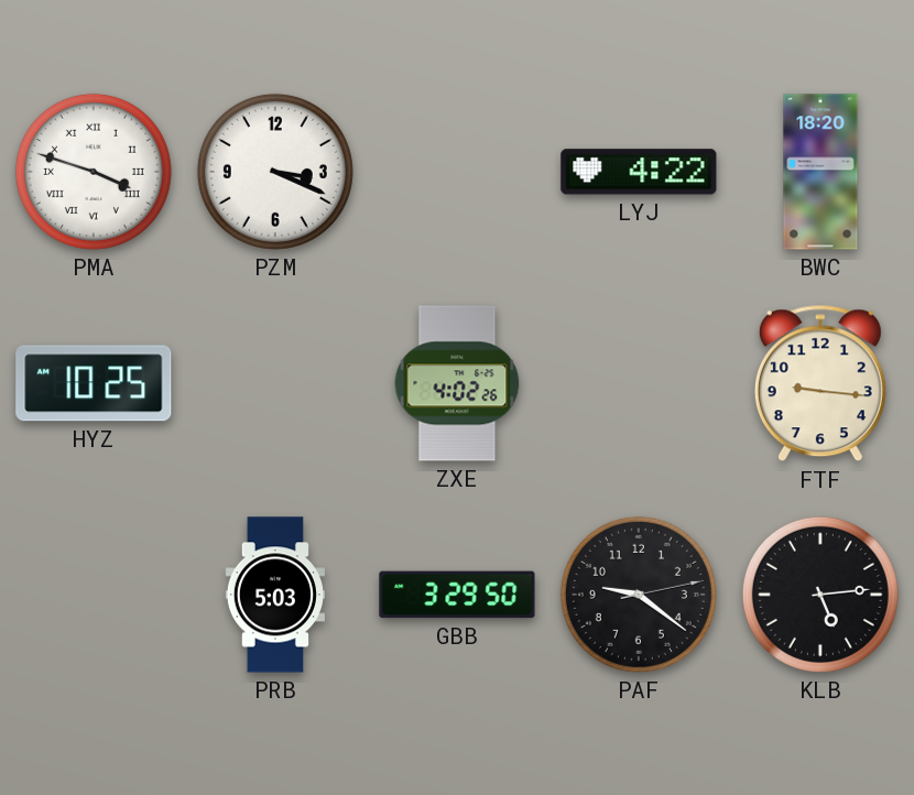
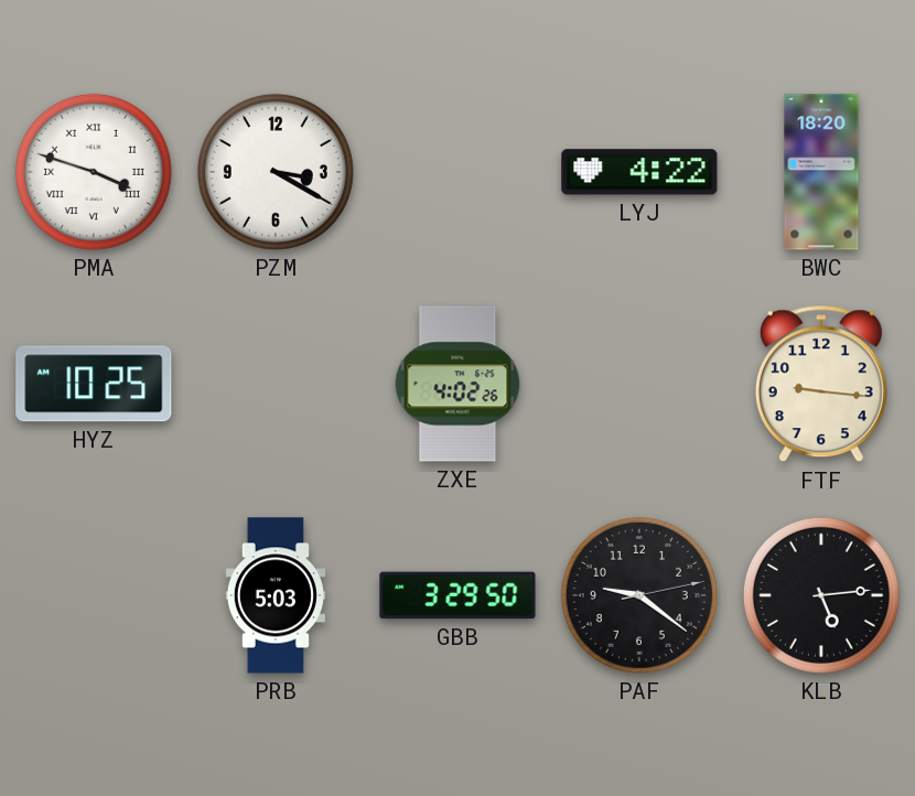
PZM: 3:19 -> 3:20
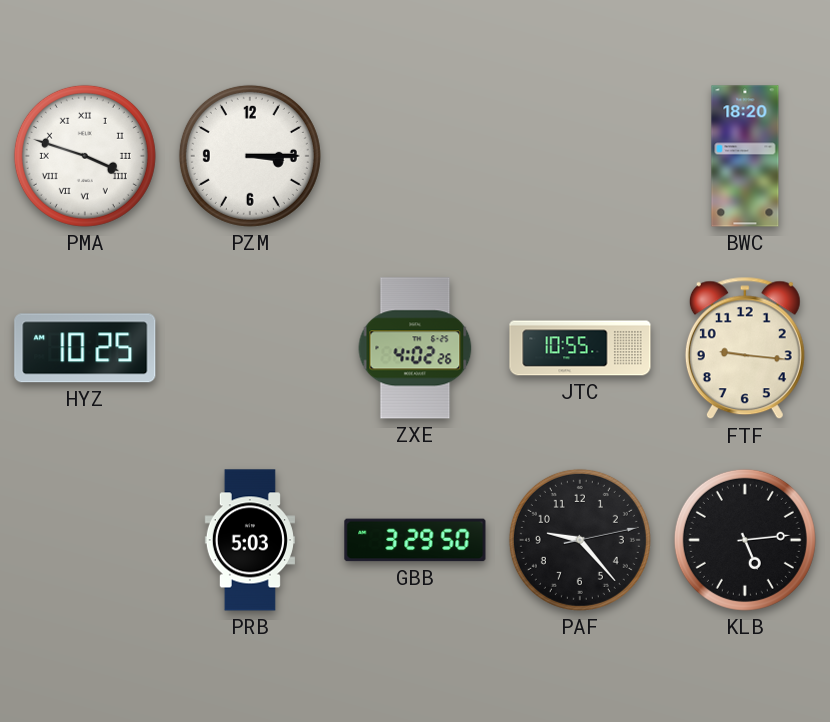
PZM: 3:20 -> 3:15
LYJ: 4:22 -> none
JTC: none -> 10:55
PAF: 9:21 -> 9:23
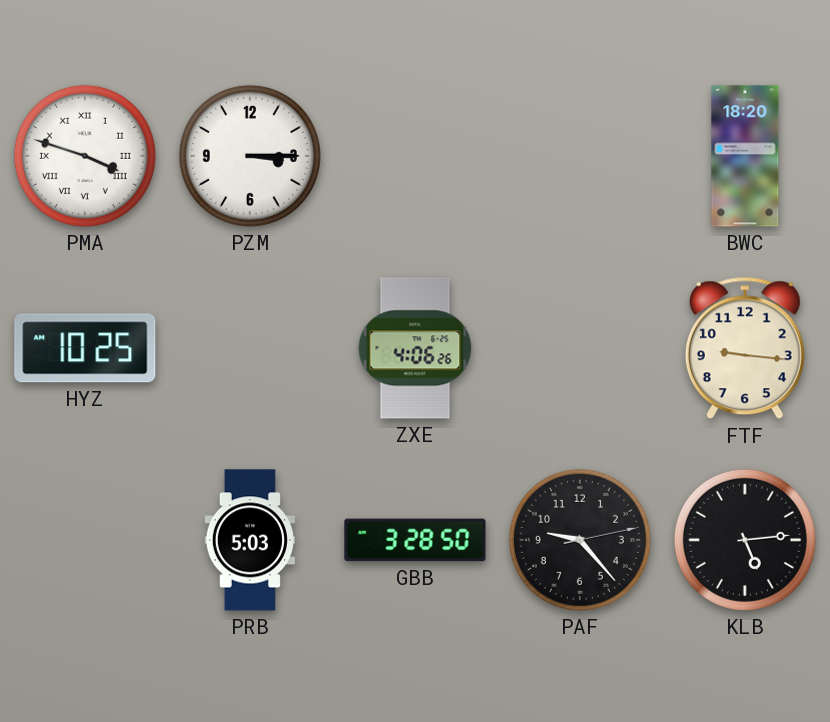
ZXE: 4:02 -> 4:06
JTC: 10:55 -> none
GBB: 3:29 -> 3:28
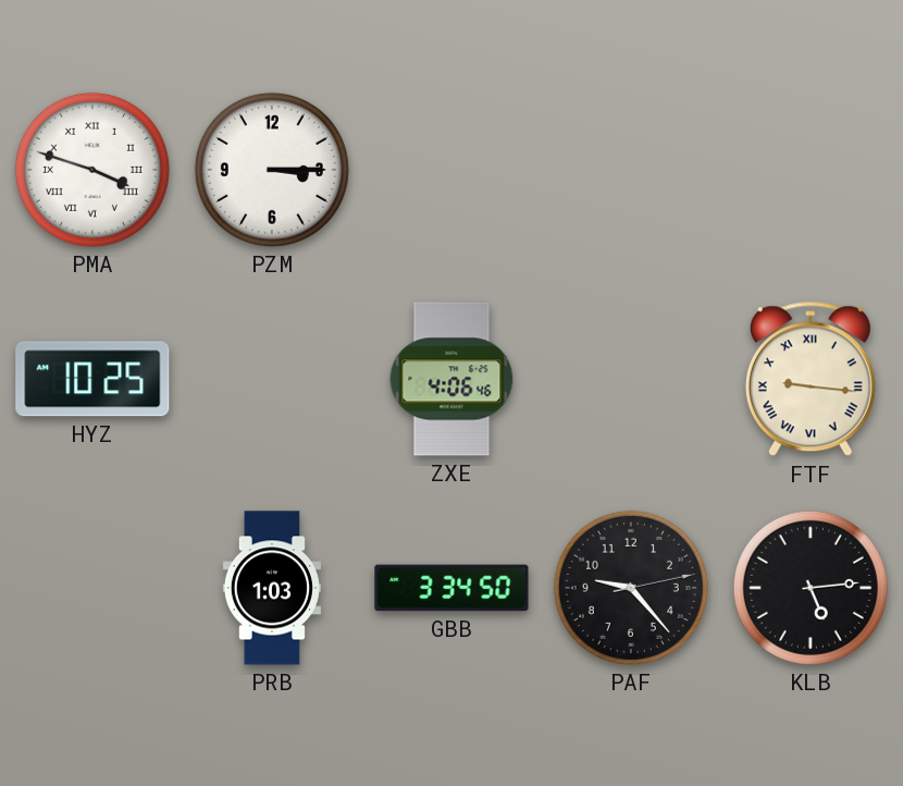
BWC: 18:20 -> none
ZXE: 4:06:26 -> 4:06:46
FTF numerals: Arabic -> Roman
PRB: 5:03 -> 1:03
GBB: 3:28 -> 3:34
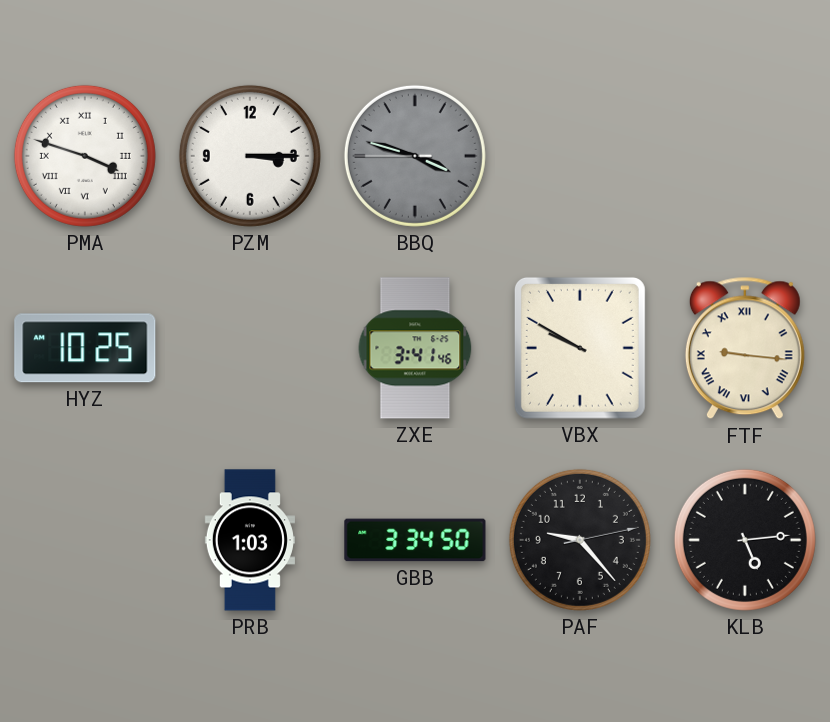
BBQ: none -> 3:47
ZXE: 4:06 -> 3:41
VBX: none -> 9:50
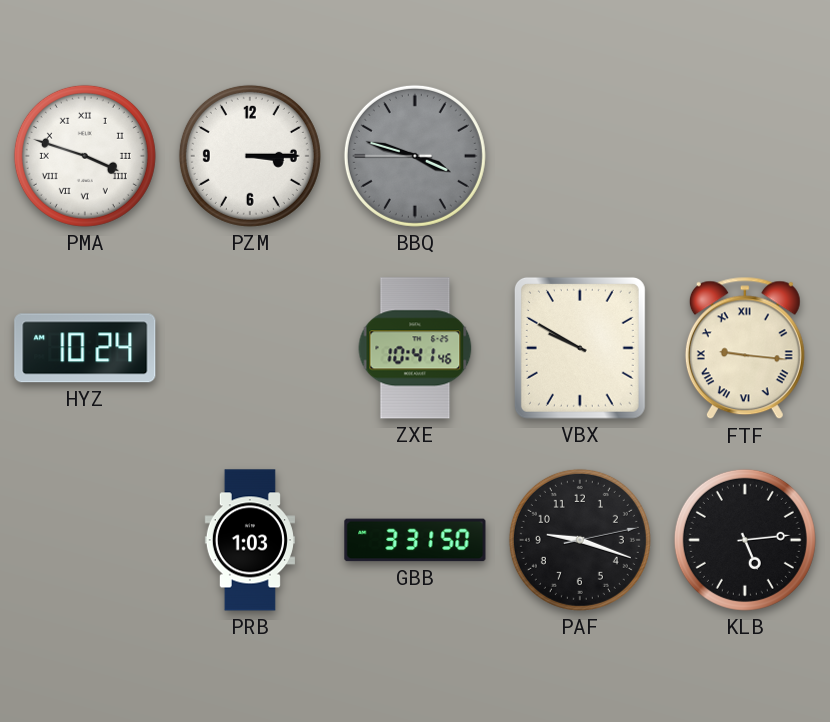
HYZ: 10:25 -> 10:24
ZXE: 3:41 -> 10:41
GBB: 3:34 -> 3:31
PAF: 9:23 -> 9:18
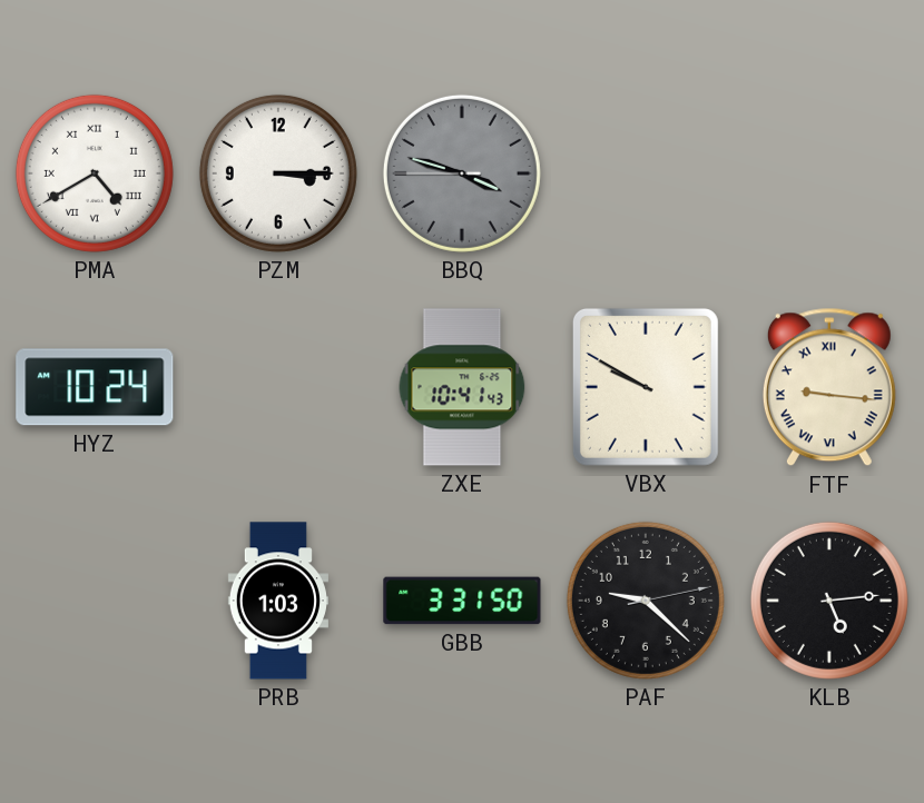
PMA: 3:48 -> 4:40
ZXE: 10:41:46 -> 10:41:43
PAF: 9:18 -> 9:22
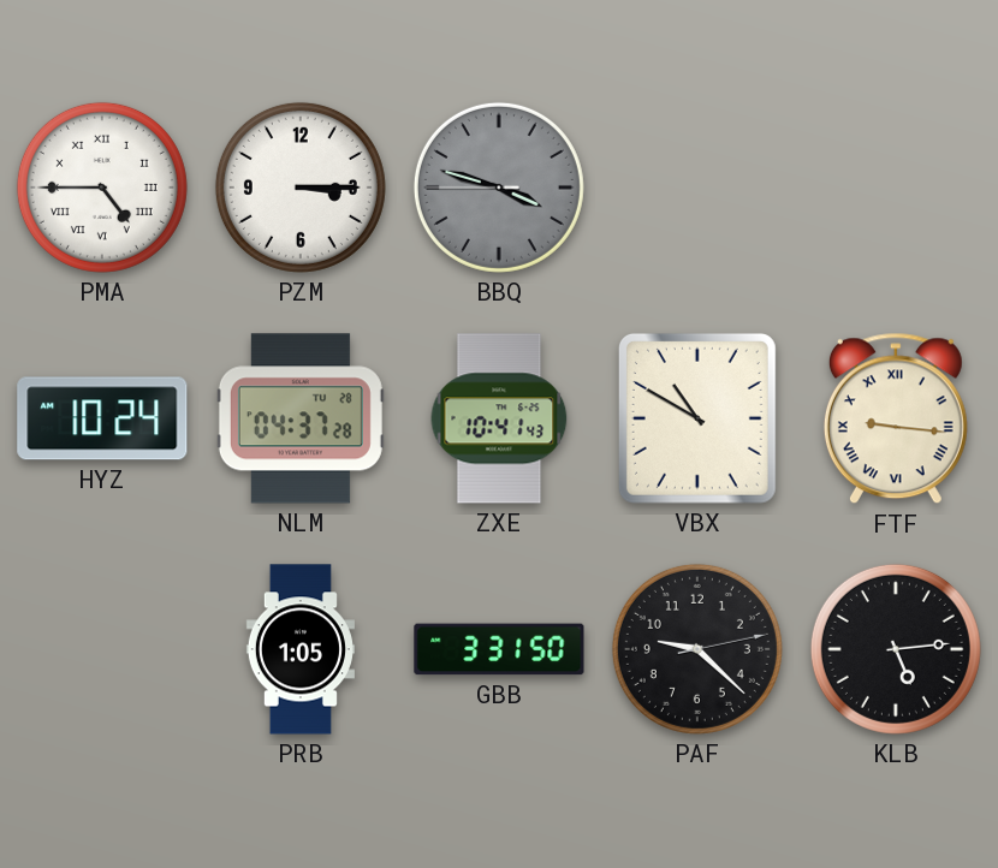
PMA: 4:40 -> 4:45
NLM: none -> 04:37
VBX: 9:50 -> 10:50
PRB: 1:03 -> 1:05
